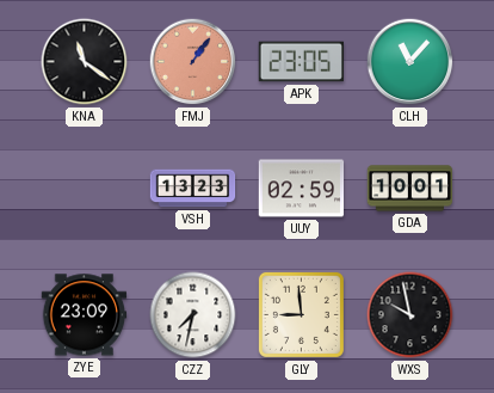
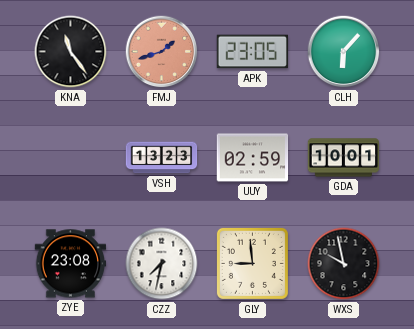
KNA: 11:21 -> 11:24
FMJ: 1:06 -> 1:42
CLH: 11:07 -> 6:07
ZYE: 23:09 -> 23:08
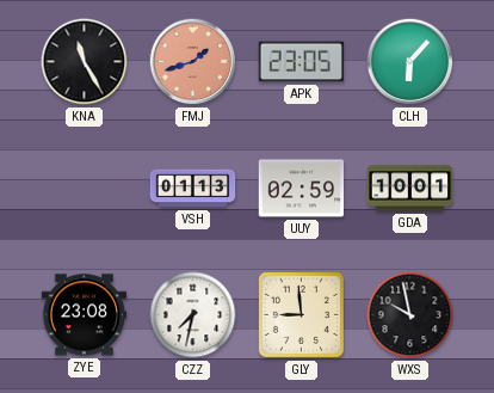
KNA: 11:24 -> 11:25
VSH: 13:23 -> 01:13
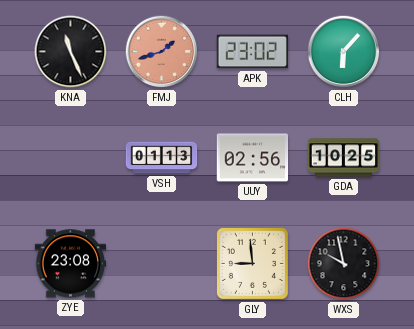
KNA: 11:25 -> 11:26
APK: 23:05 -> 23:02
UUY: 02:59 -> 02:56
GDA: 10:01 -> 10:25
CZZ: 7:32 -> none
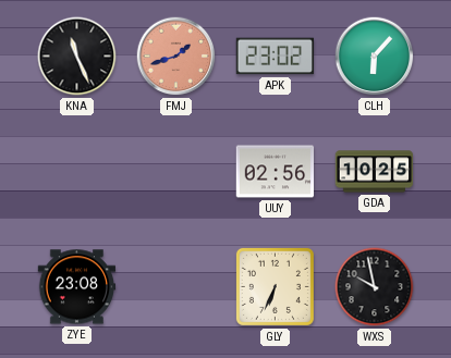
VSH: 01:13 -> none
GLY: 8:59 -> 6:34
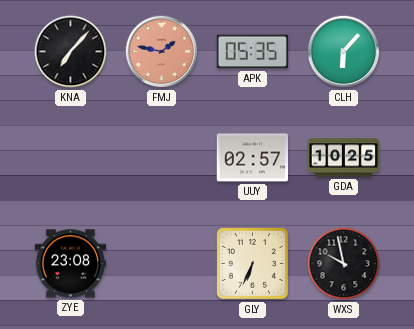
KNA: 11:26 -> 7:07
FMJ: 1:42 -> 1:47
APK: 23:02 -> 05:35
UUY: 02:56 -> 02:57
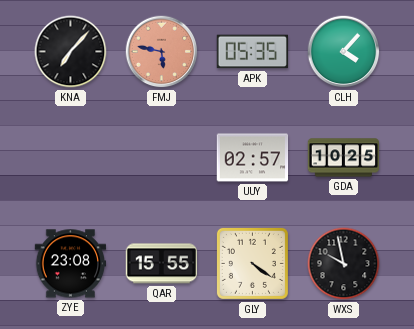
FMJ: 1:47 -> 5:47
CLH: 6:07 -> 4:07
QAR: none -> 15:55
GLY: 6:34 -> 4:21
